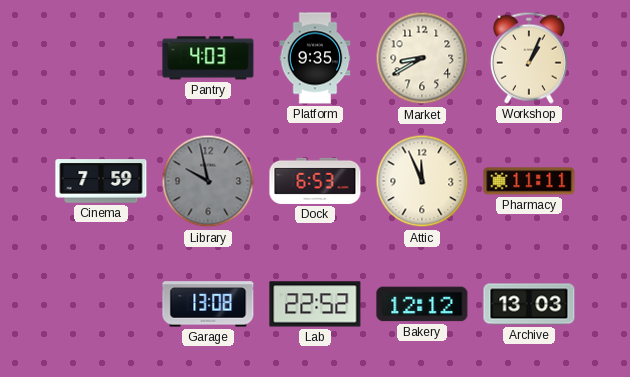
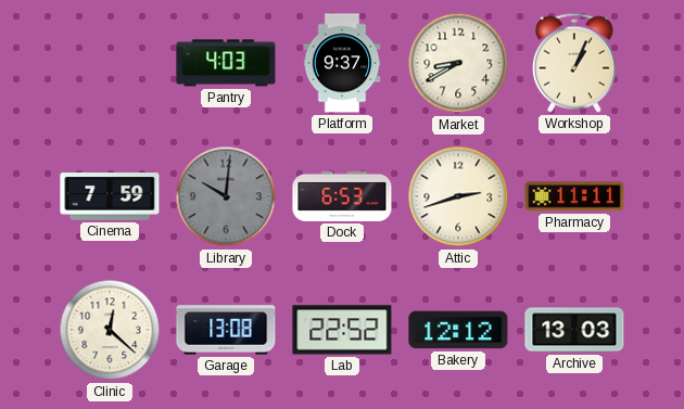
Platform: 9:35 -> 9:37
Library: 9:58 -> 10:01
Attic: 11:56 -> 2:42
Clinic: none -> 12:22
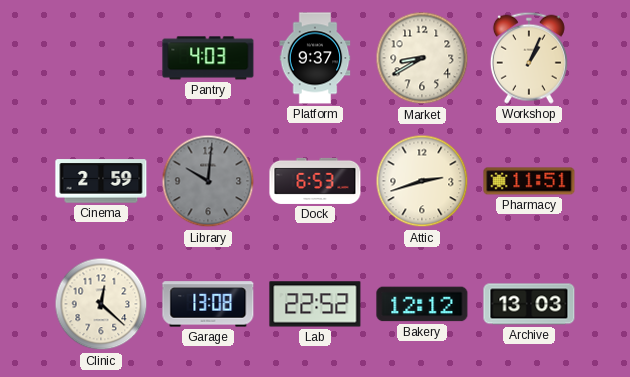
Cinema: 7:59 -> 2:59
Pharmacy: 11:11 -> 11:51
